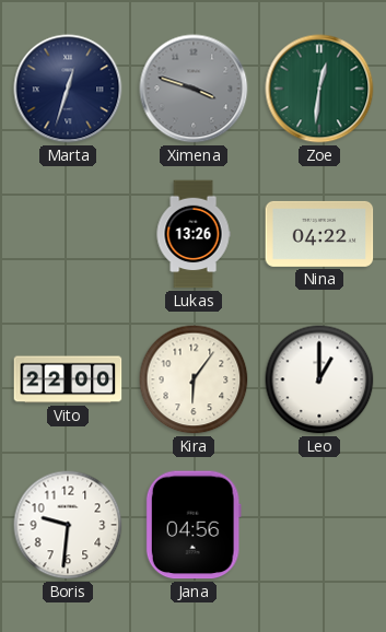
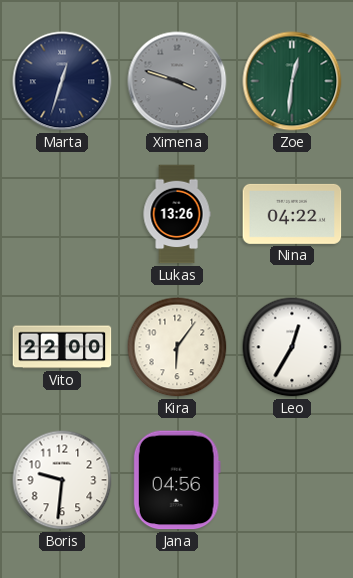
Leo: 1:00 -> 12:35
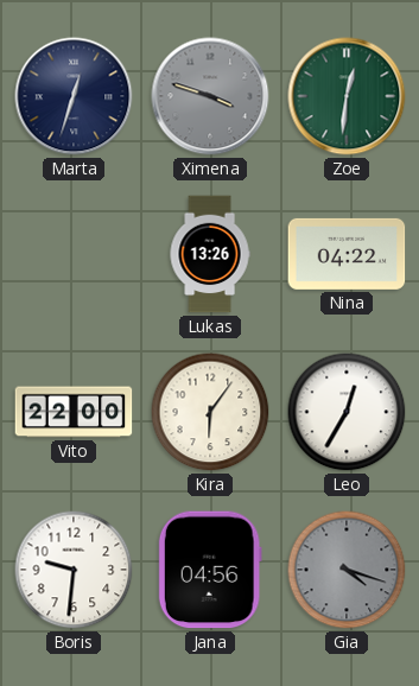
Gia: none -> 4:18
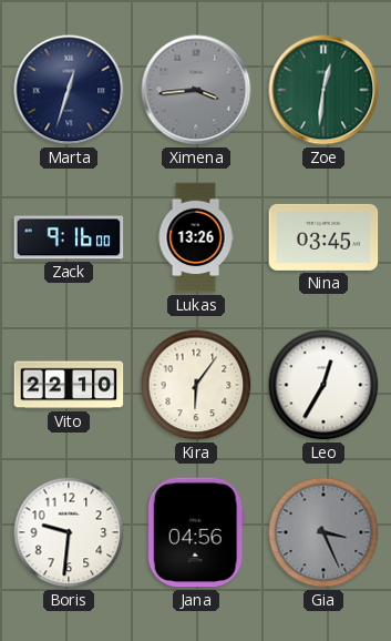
Ximena: 3:48 -> 3:44
Zack: none -> 9:16
Nina: 04:22 -> 03:45
Vito: 22:00 -> 22:10
Gia: 4:18 -> 3:26
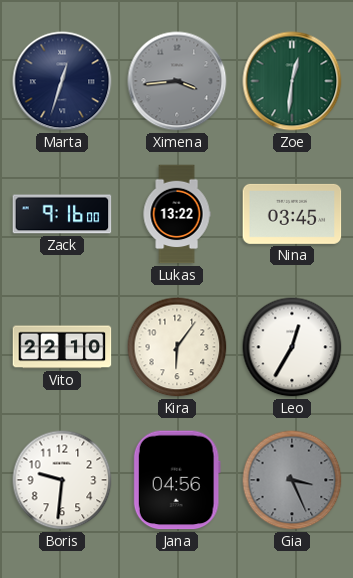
Lukas: 13:26 -> 13:22
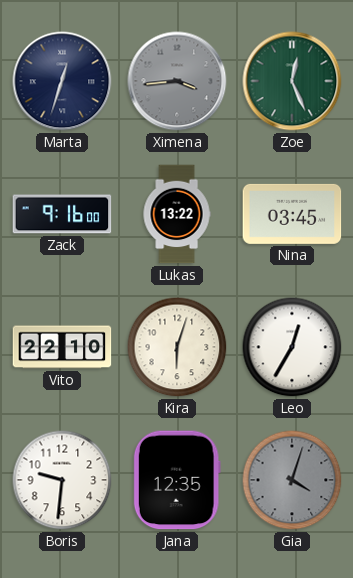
Zoe: 12:31 -> 12:26
Kira: 6:06 -> 6:03
Jana: 04:56 -> 12:35
Gia: 3:26 -> 4:03
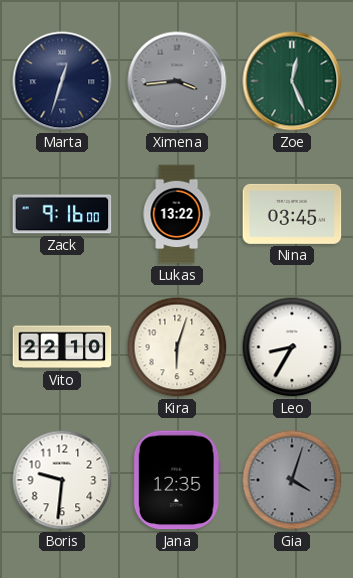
Leo: 12:35 -> 8:35
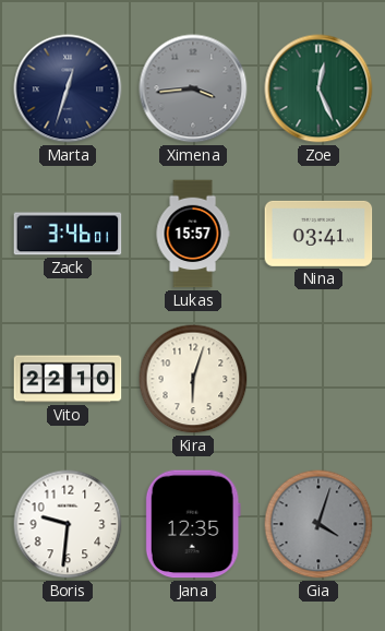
Zack: 9:16 -> 3:46
Lukas: 13:22 -> 15:57
Nina: 03:45 -> 03:41
Leo: 8:35 -> none
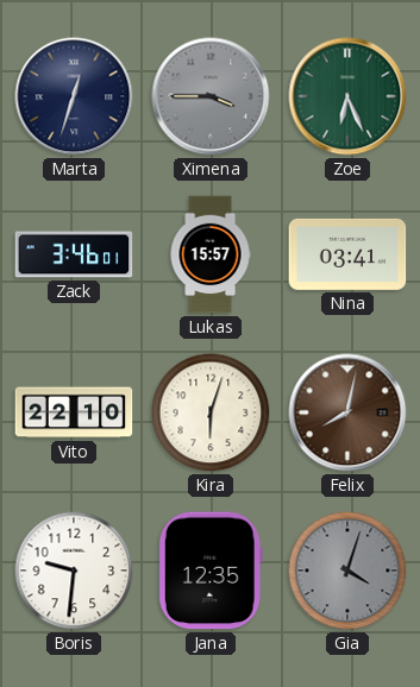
Ximena: 3:44 -> 3:45
Zoe: 12:26 -> 6:26
Felix: none -> 8:02
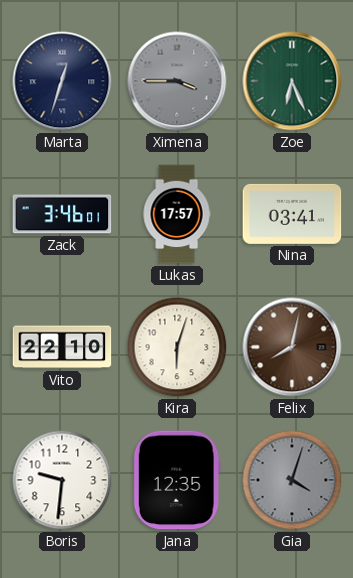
Lukas: 15:57 -> 17:57
